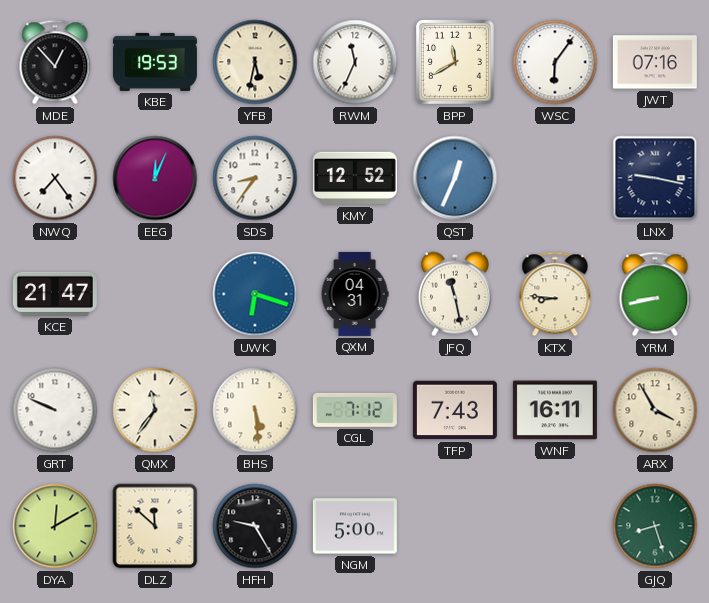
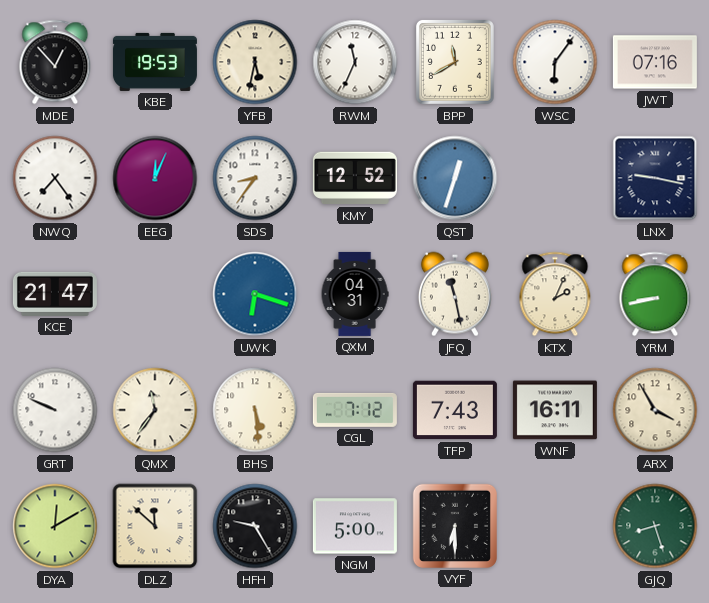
QST: 12:34 -> 12:33
KTX: 8:46 -> 2:04
VYF: none -> 6:30
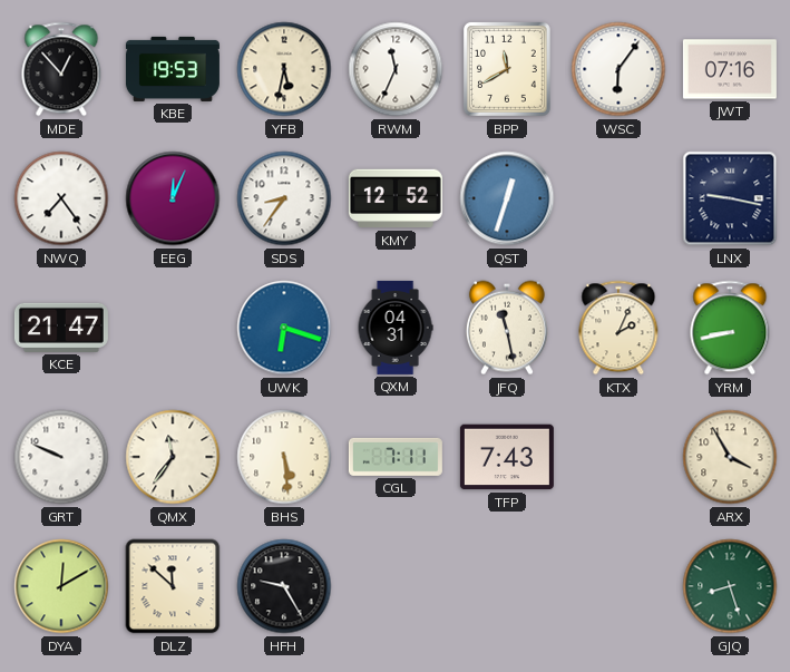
CGL: 7:12 -> 7:11
WNF: 16:11 -> none
NGM: 5:00 -> none
VYF: 6:30 -> none
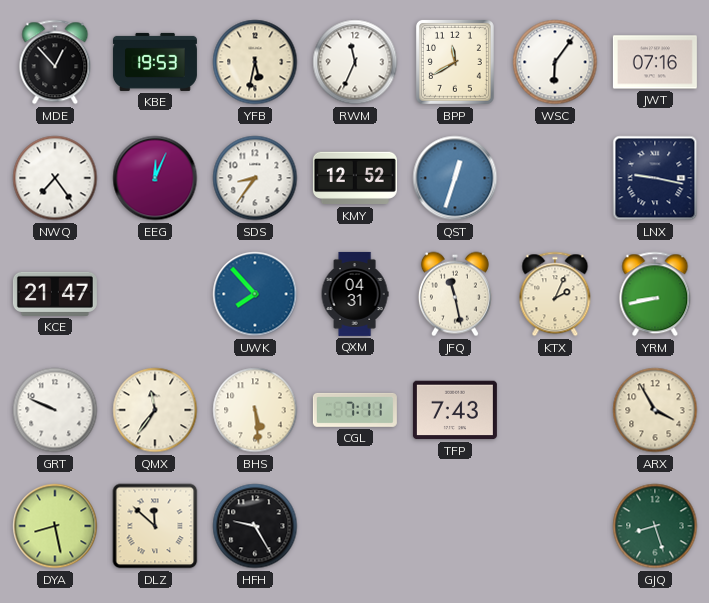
UWK: 6:18 -> 7:53
DYA: 12:10 -> 8:28
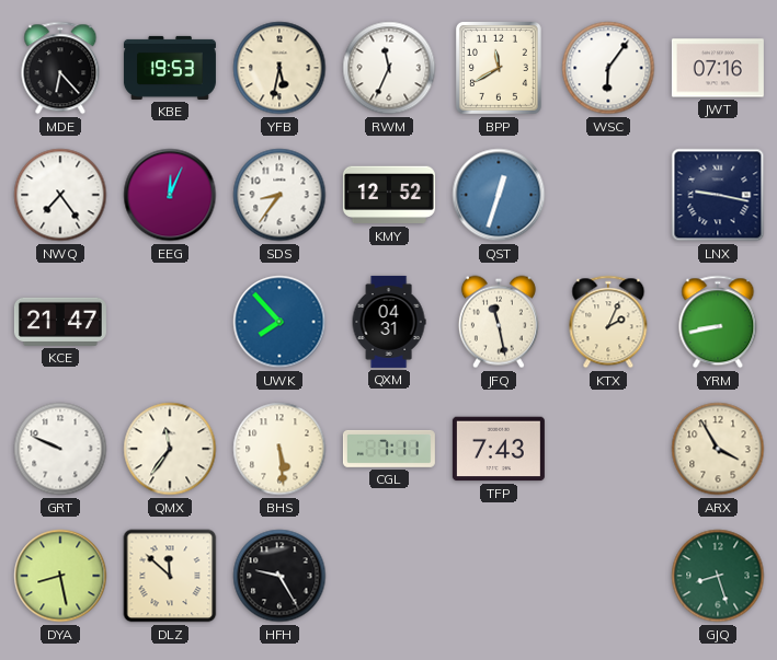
MDE: 12:53 -> 6:23
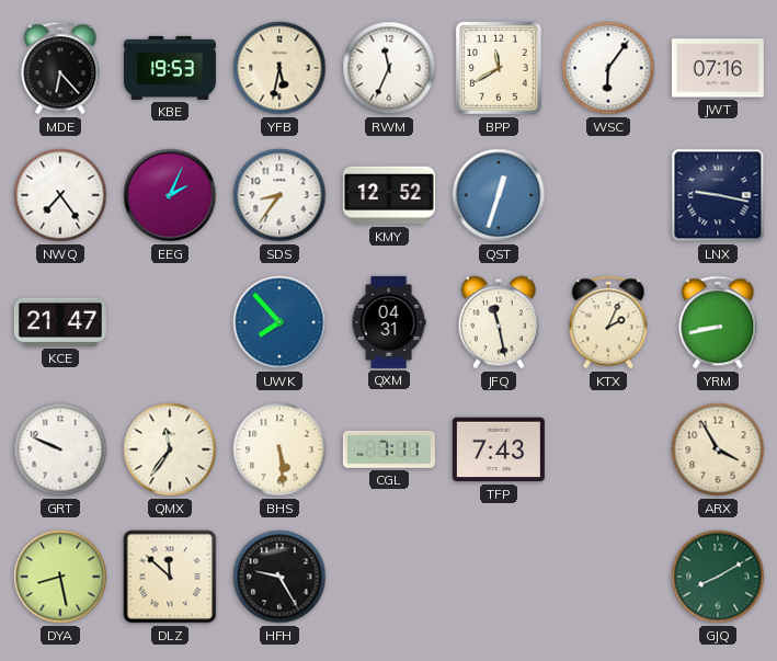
EEG: 12:04 -> 2:04
GJQ: 8:27 -> 8:10
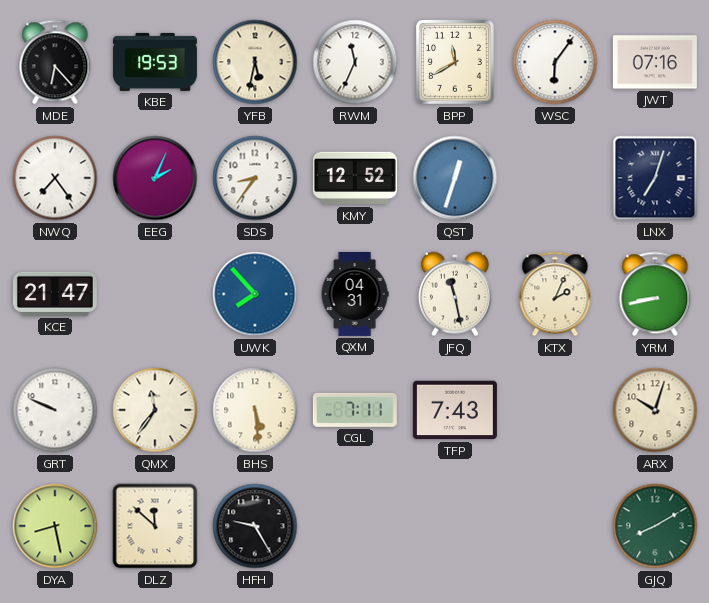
LNX: 9:17 -> 7:03
ARX: 3:55 -> 10:03
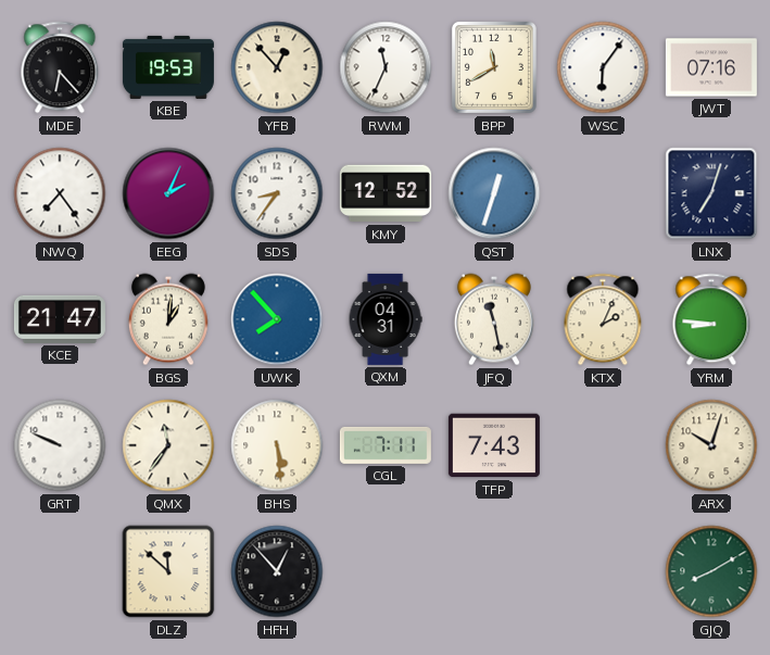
YFB: 5:32 -> 12:53
BGS: none -> 1:01
YRM: 8:43 -> 8:46
DYA: 8:28 -> none
HFH: 9:25 -> 12:53
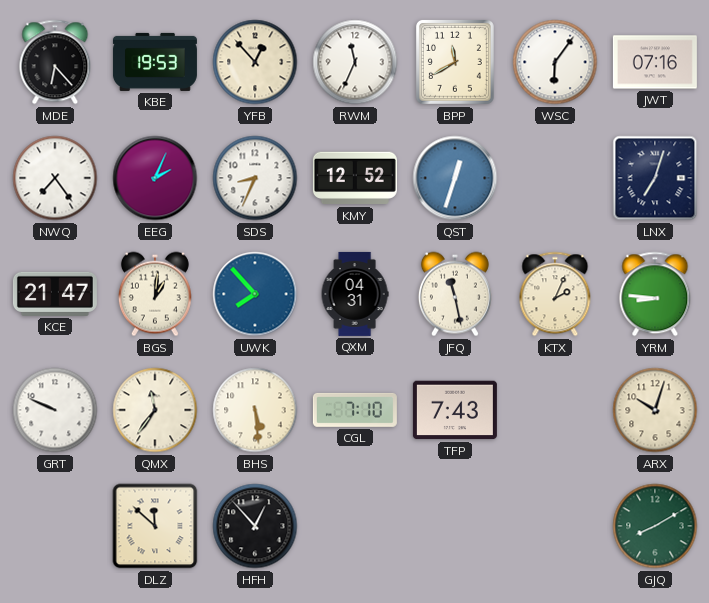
SDS: 8:36 -> 8:34
CGL: 7:11 -> 7:10
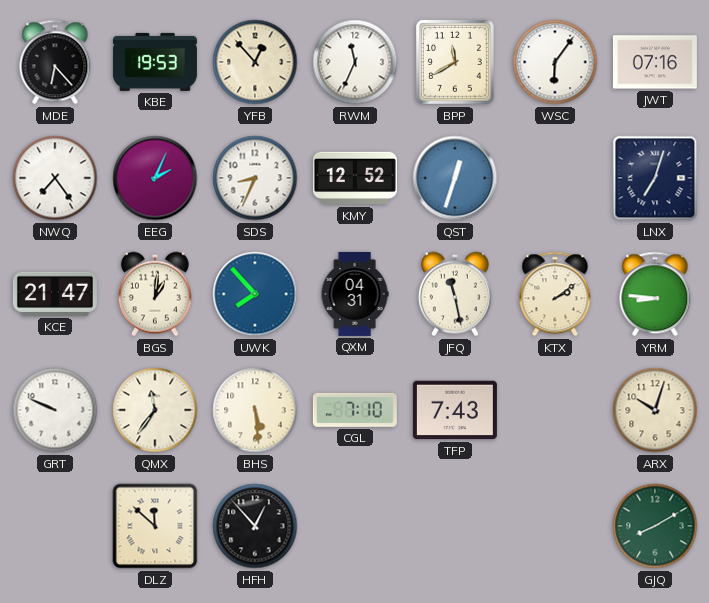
KTX: 2:04 -> 2:09
